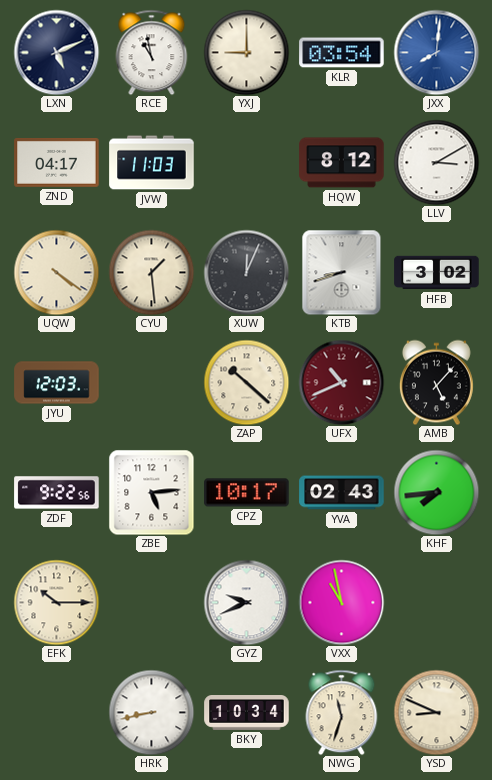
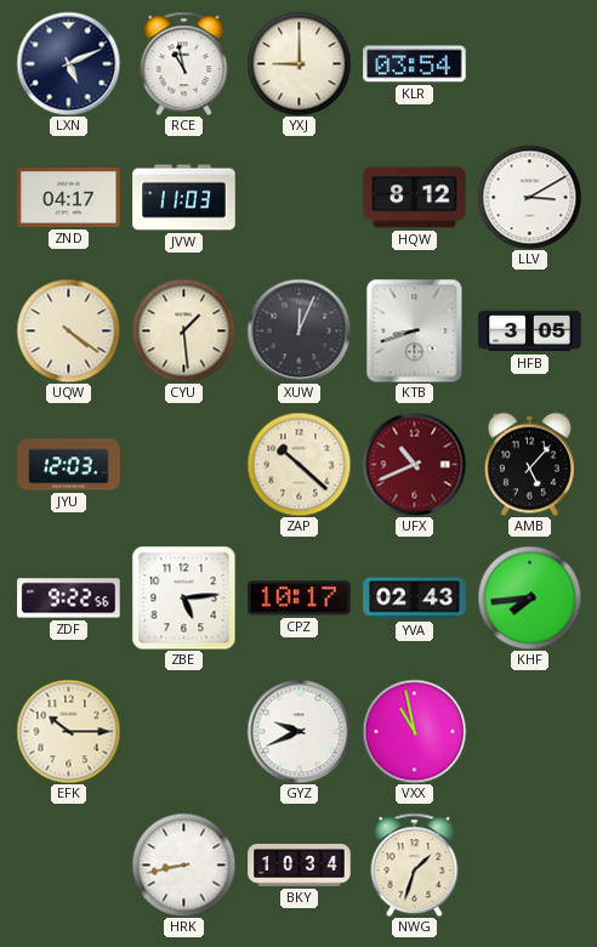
JXX: 8:01 -> none
HFB: 3:02 -> 3:05
NWG: 11:33 -> 1:33
YSD: 8:49 -> none
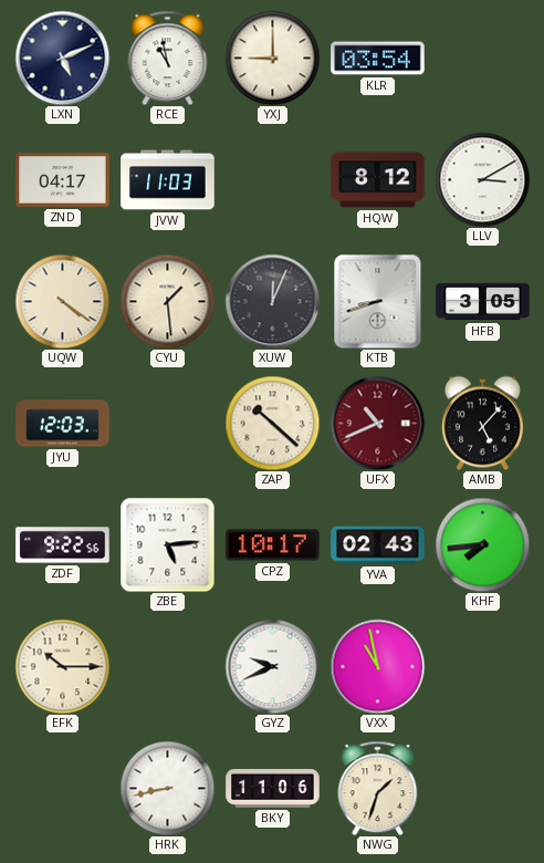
BKY: 10:34 -> 11:06
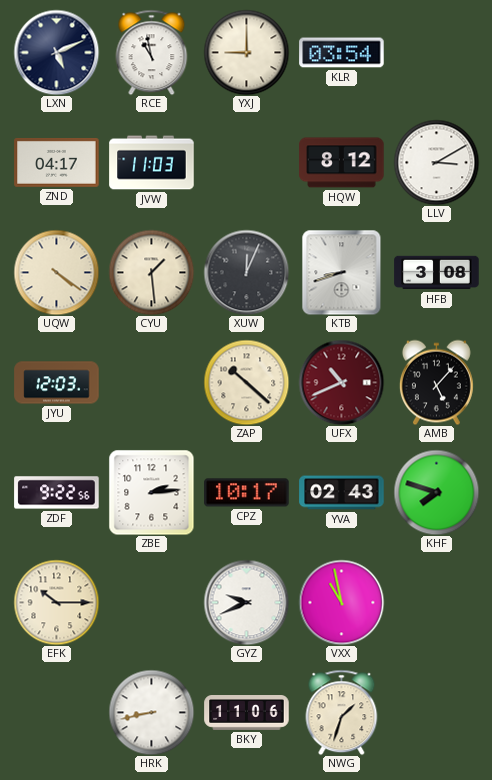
HFB: 3:05 -> 3:08
ZBE: 5:14 -> 2:14
KHF: 7:44 -> 7:48
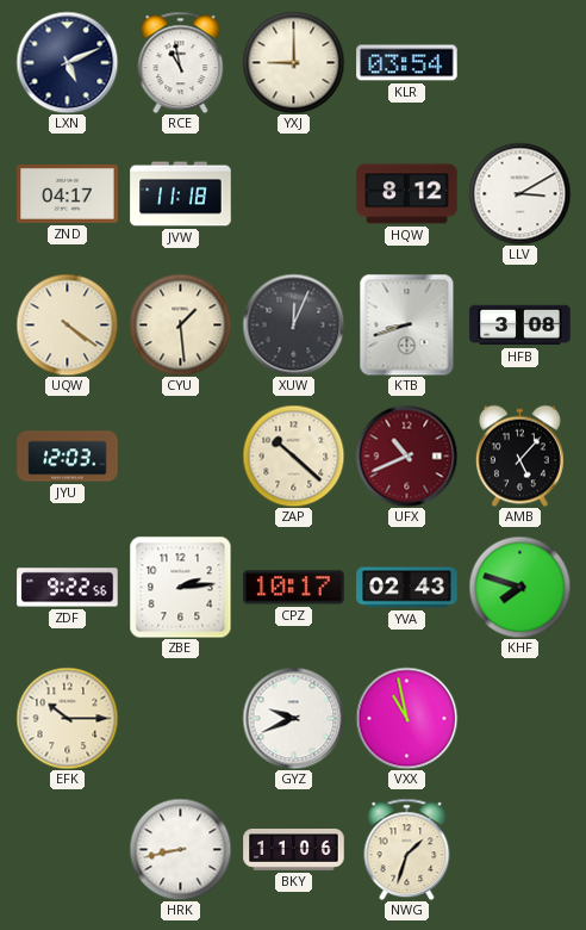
JVW: 11:03 -> 11:18
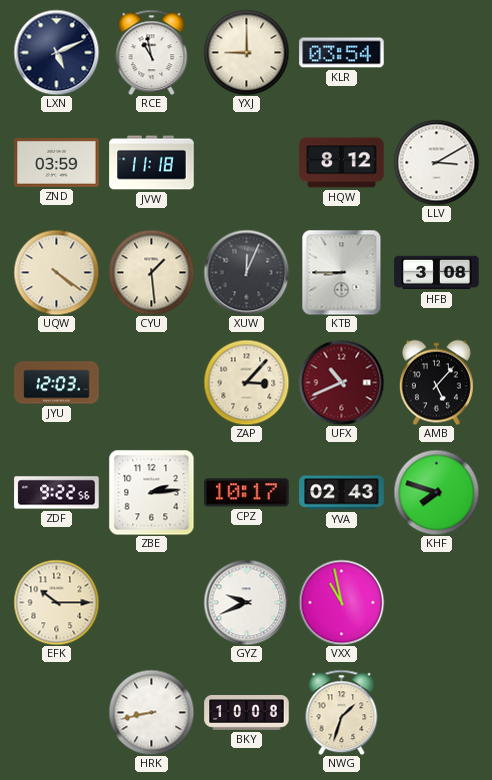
ZND: 04:17 -> 03:59
KTB: 8:42 -> 8:45
ZAP: 10:22 -> 3:07
BKY: 11:06 -> 10:08
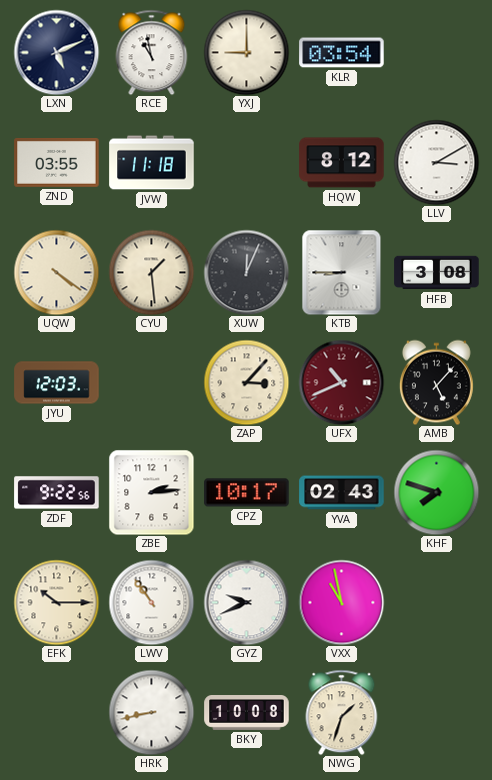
ZND: 03:59 -> 03:55
LWV: none -> 10:54
